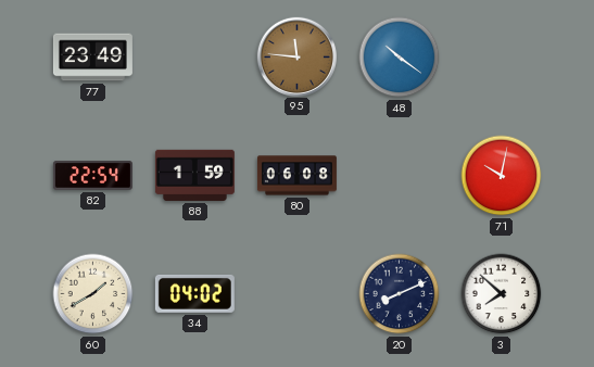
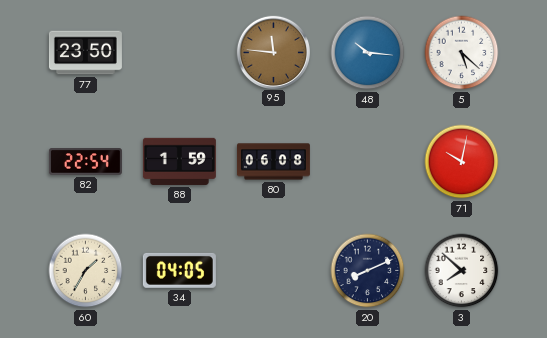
77: 23:49 -> 23:50
48: 10:21 -> 10:16
5: none -> 5:22
60: 1:40 -> 1:35
34: 04:02 -> 04:05
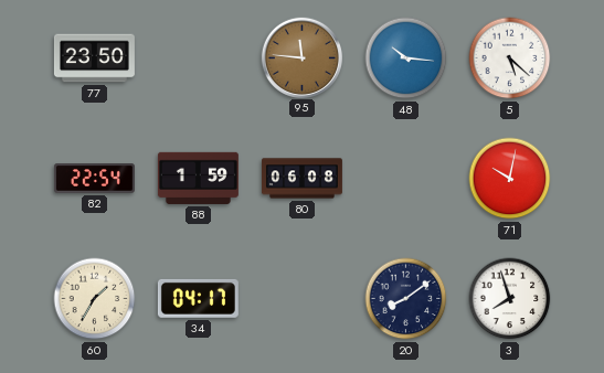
34: 04:05 -> 04:17
20: 8:11 -> 8:09
3: 7:52 -> 7:57
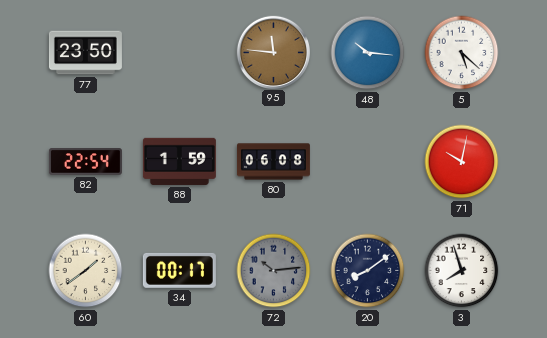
60: 1:35 -> 1:39
34: 04:17 -> 00:17
72: none -> 10:14
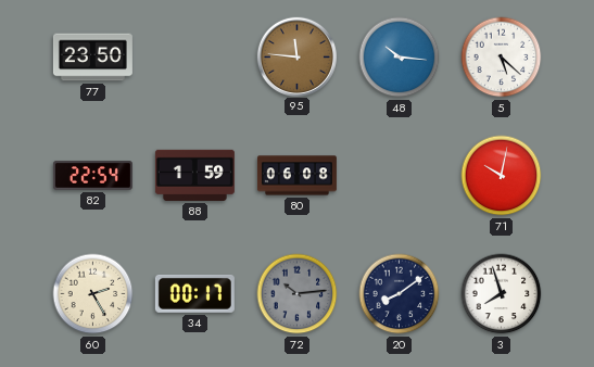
60: 1:39 -> 2:25
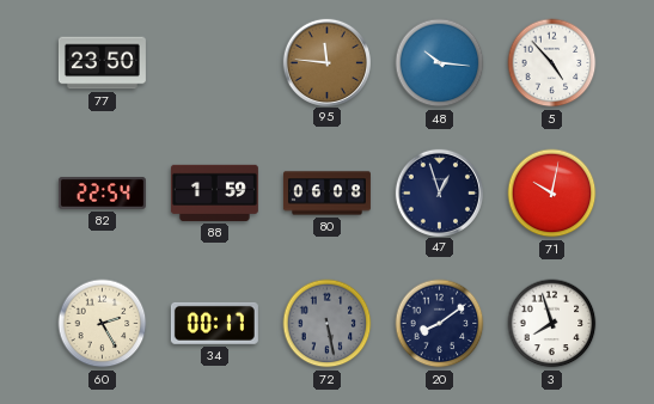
5: 5:22 -> 4:53
47: none -> 12:57
72: 10:14 -> 5:28
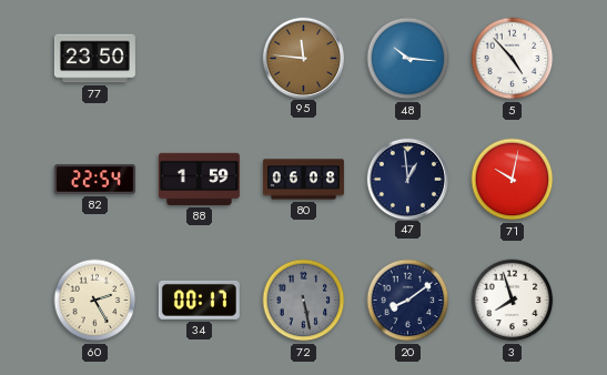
47: 12:57 -> 12:59
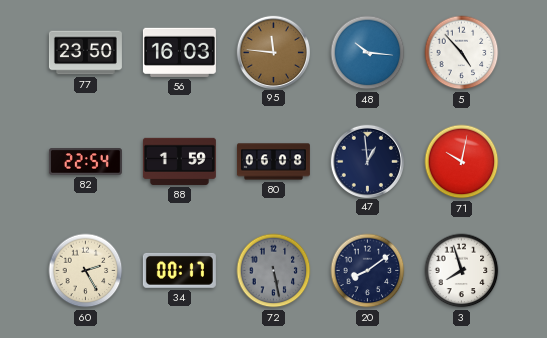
56: none -> 16:03
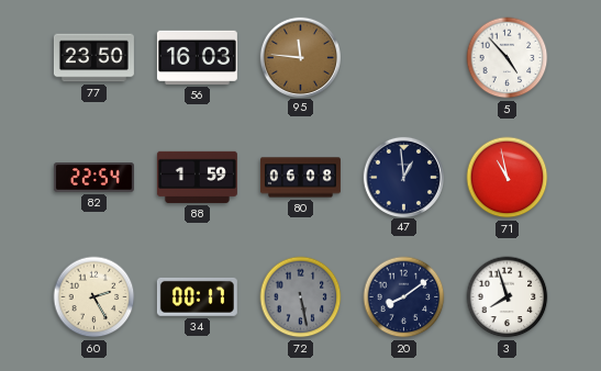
48: 10:16 -> none
71: 10:02 -> 10:58
